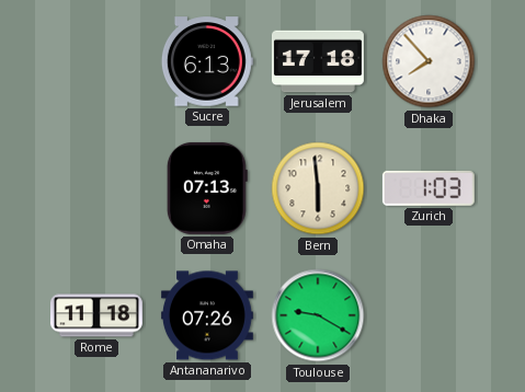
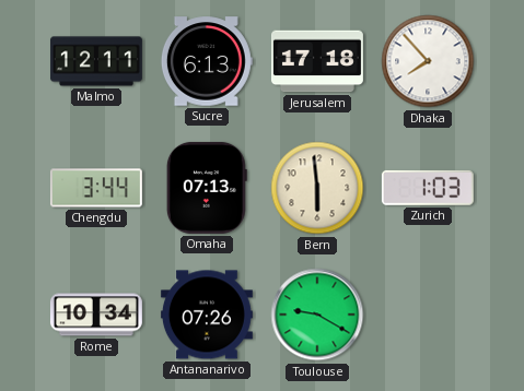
Malmo: none -> 12:11
Chengdu: none -> 3:44
Rome: 11:18 -> 10:34
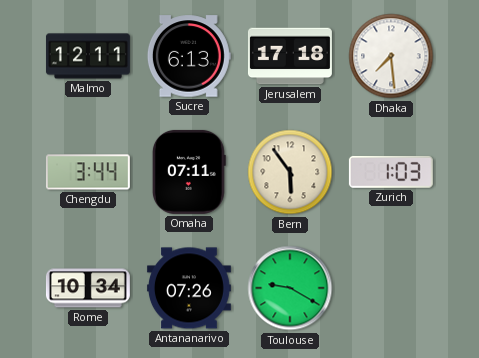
Dhaka: 7:53 -> 7:29
Omaha: 07:13 -> 07:11
Bern: 5:59 -> 5:54
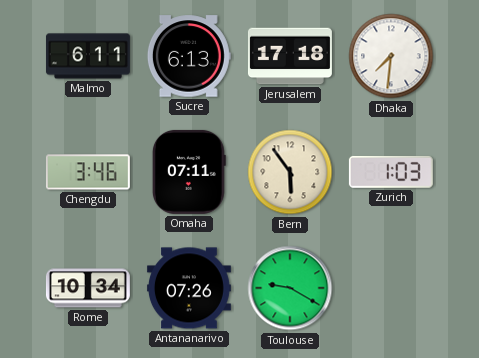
Malmo: 12:11 -> 6:11
Dhaka: 7:29 -> 7:31
Chengdu: 3:44 -> 3:46
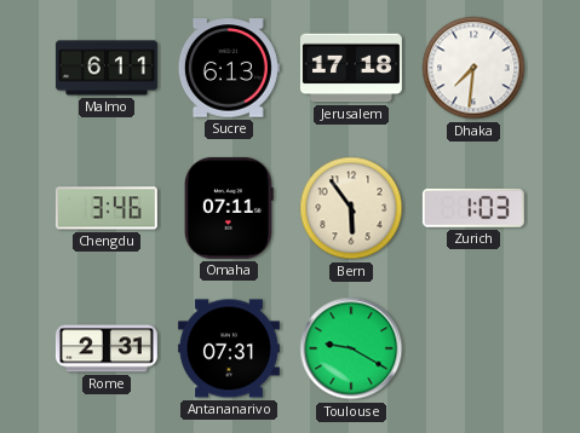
Rome: 10:34 -> 2:31
Antananarivo: 07:26 -> 07:31
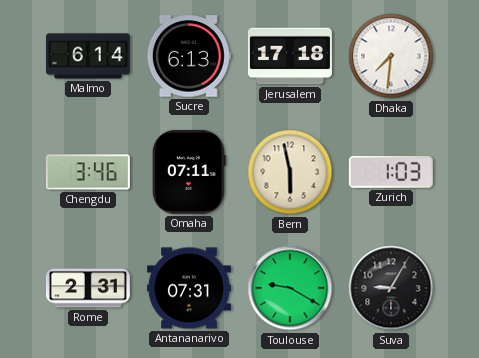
Malmo: 6:11 -> 6:14
Bern: 5:54 -> 5:58
Suva: none -> 9:05
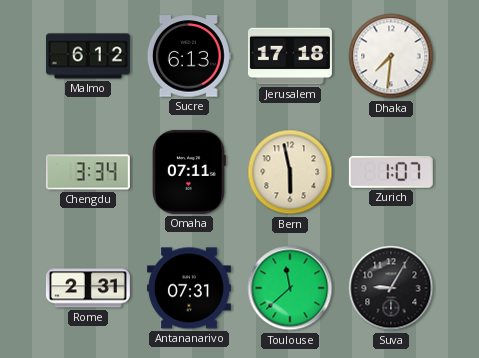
Malmo: 6:14 -> 6:12
Chengdu: 3:46 -> 3:34
Zurich: 1:03 -> 1:07
Toulouse: 9:20 -> 11:38
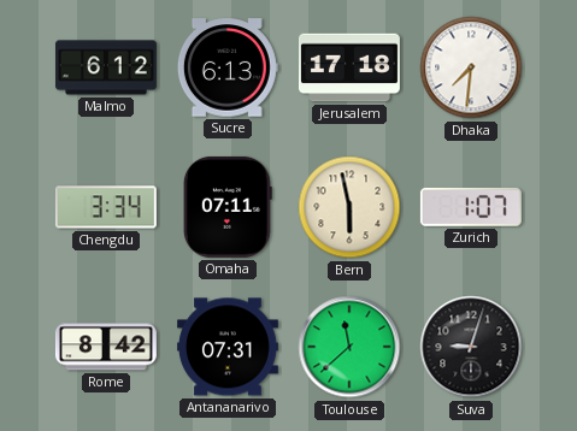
Rome: 2:31 -> 8:42
Suva: 9:05 -> 9:03
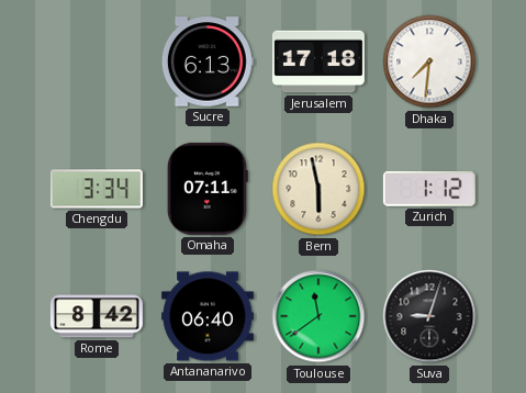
Malmo: 6:12 -> none
Zurich: 1:07 -> 1:12
Antananarivo: 07:31 -> 06:40
Toulouse: 11:38 -> 11:39
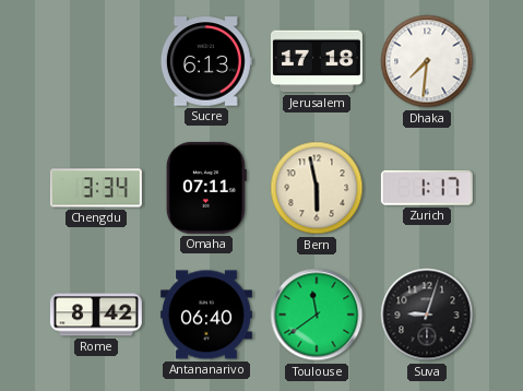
Zurich: 1:12 -> 1:17
